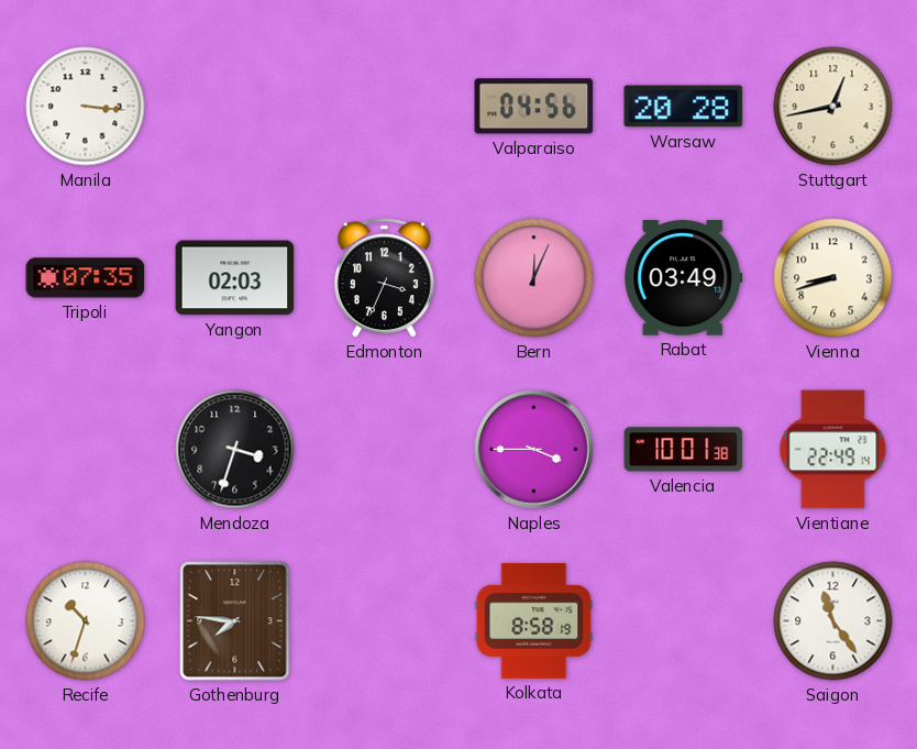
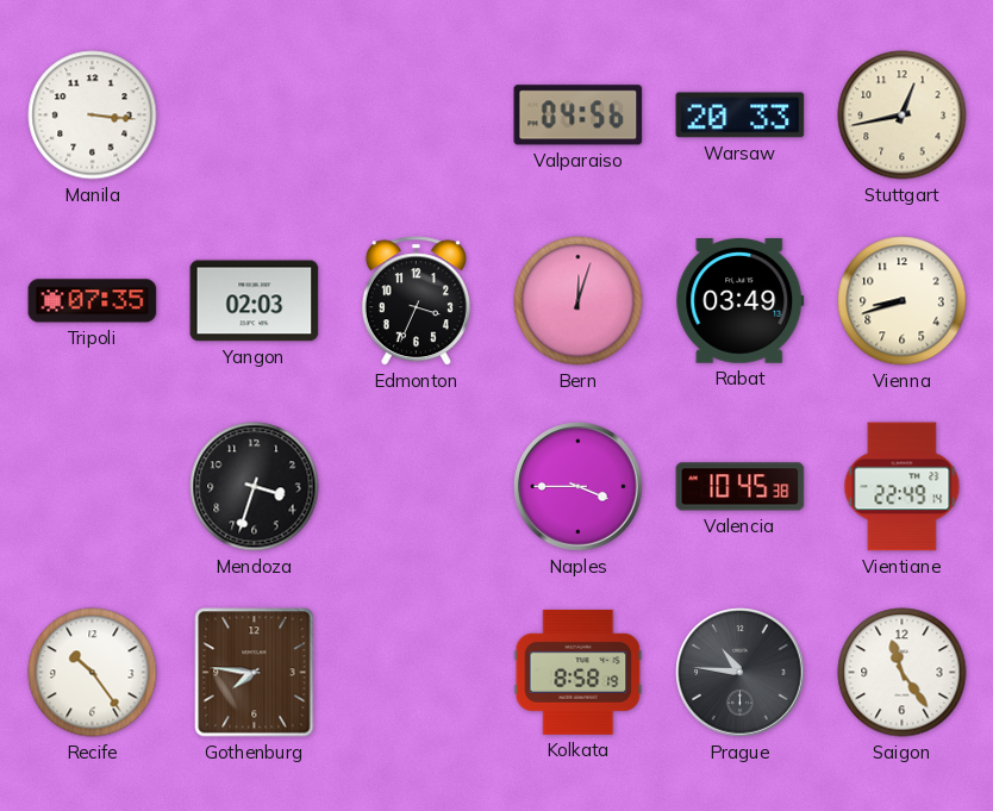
Warsaw: 20:28 -> 20:33
Bern: 12:04 -> 12:03
Valencia: 10:01 -> 10:45
Recife: 10:33 -> 10:24
Prague: none -> 10:46
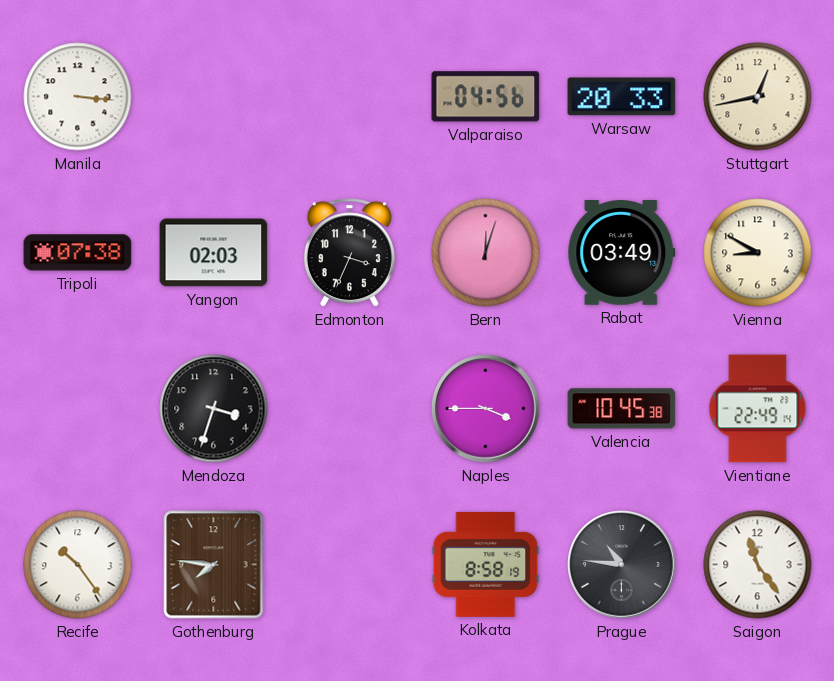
Tripoli: 07:35 -> 07:38
Vienna: 8:42 -> 8:50
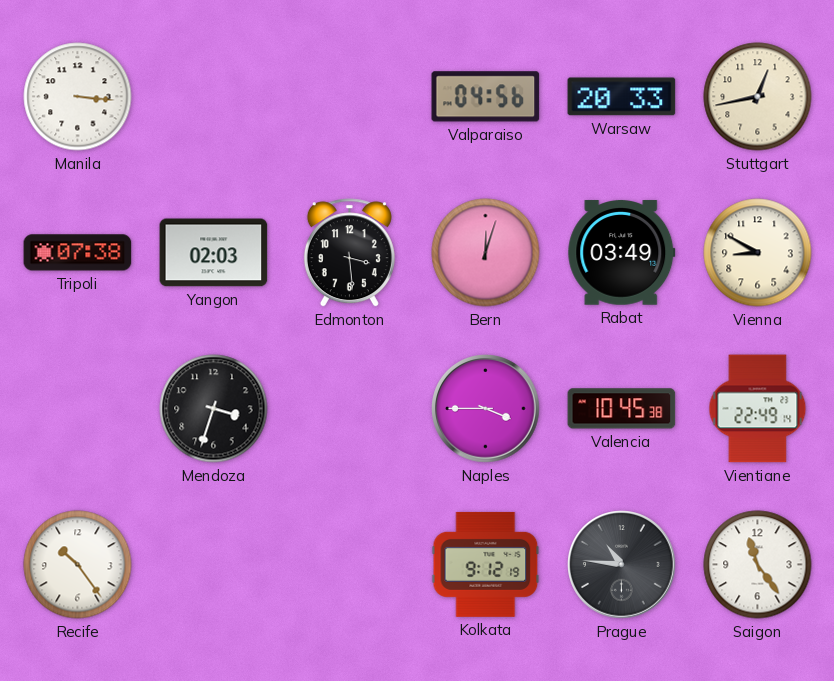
Edmonton: 3:34 -> 3:29
Gothenburg: 7:46 -> none
Kolkata: 8:58 -> 9:12
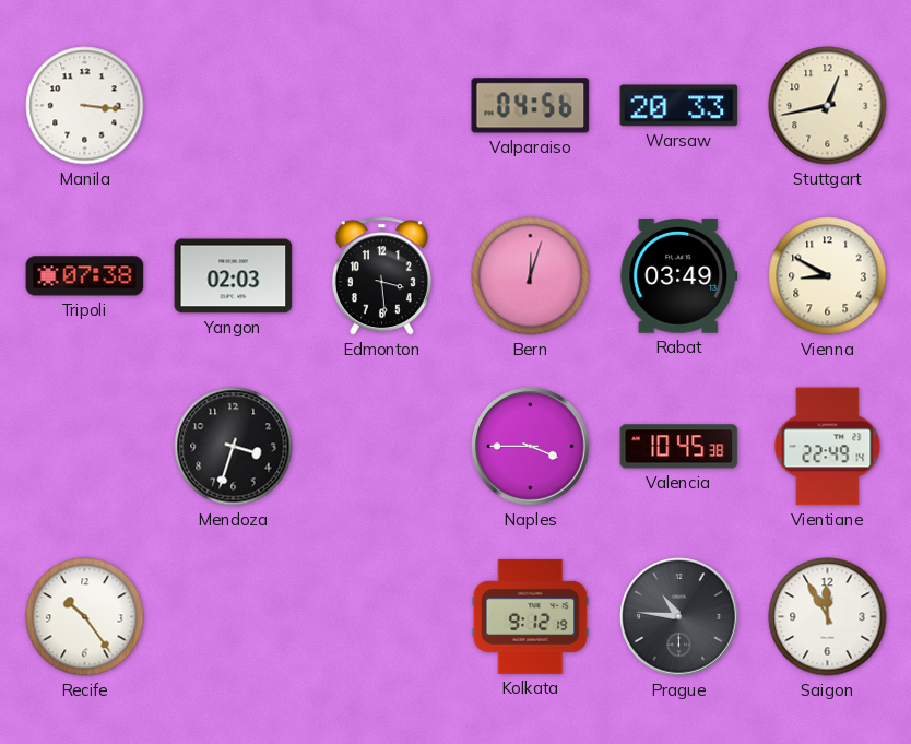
Saigon: 11:24 -> 11:55
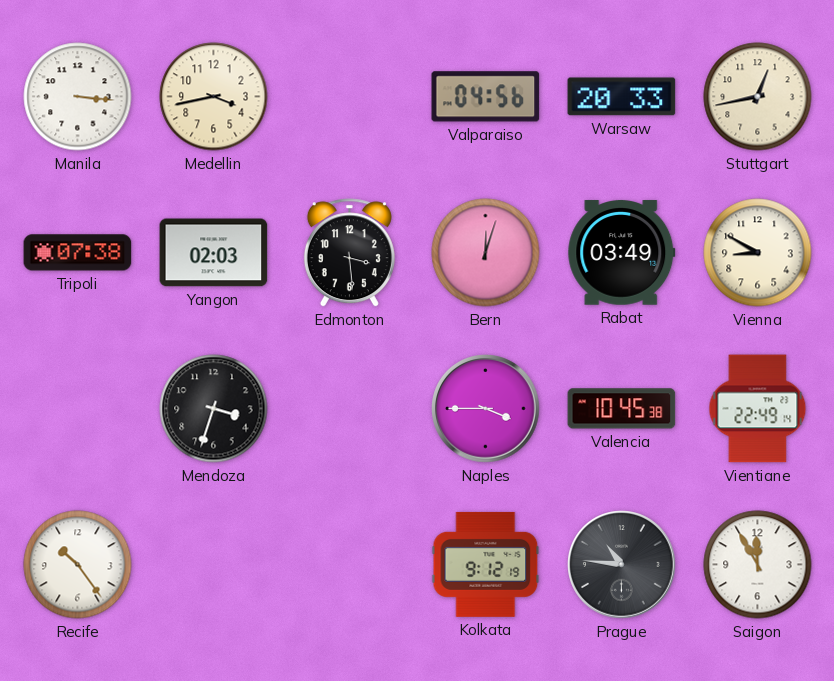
Medellin: none -> 3:43
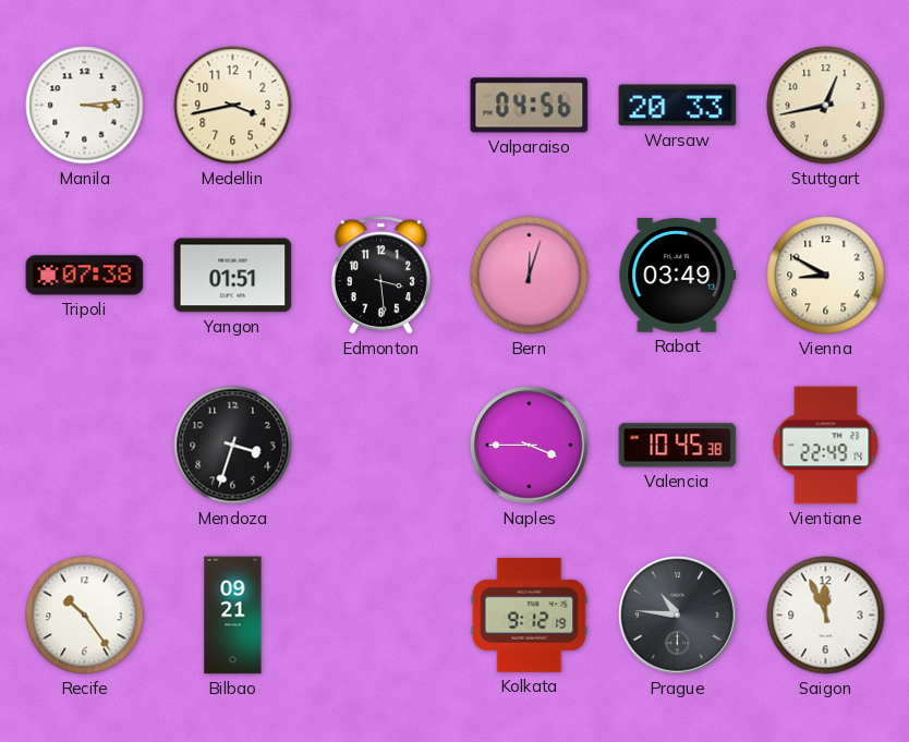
Manila: 3:16 -> 3:14
Yangon: 02:03 -> 01:51
Bilbao: none -> 09:21
Saigon: 11:55 -> 11:56
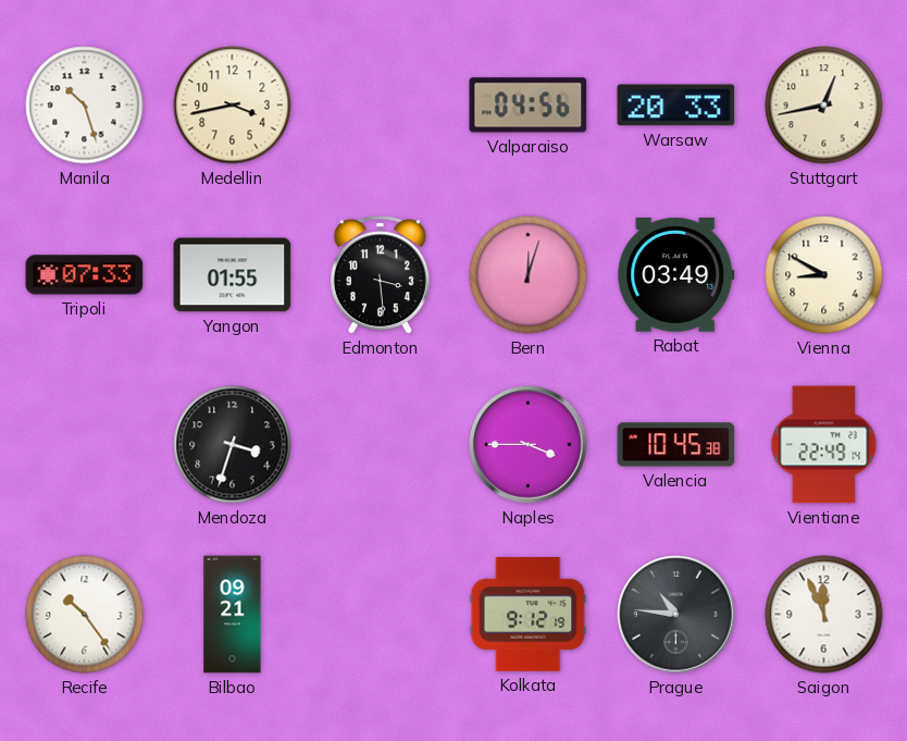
Manila: 3:14 -> 10:27
Tripoli: 07:38 -> 07:33
Yangon: 01:51 -> 01:55
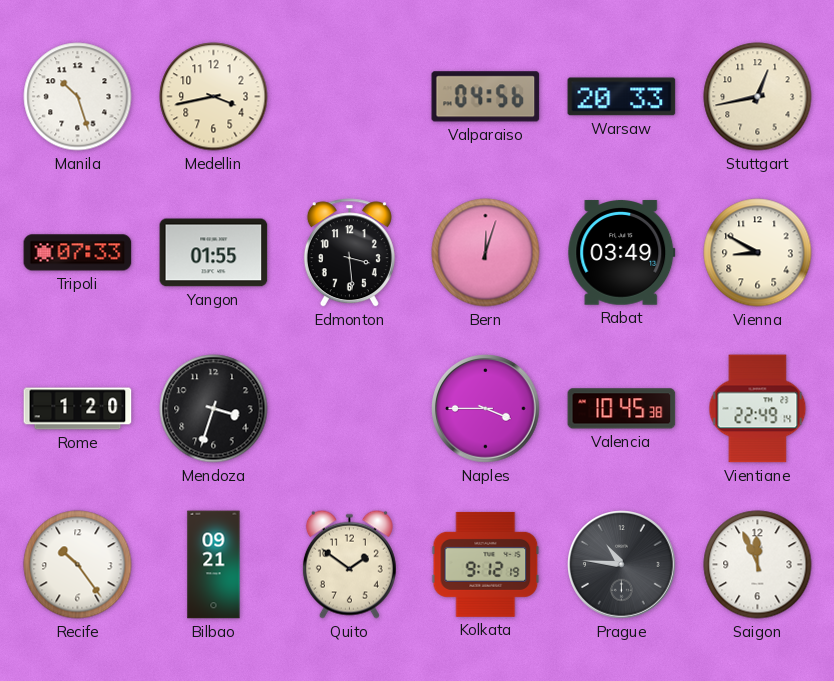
Rome: none -> 1:20
Quito: none -> 1:51
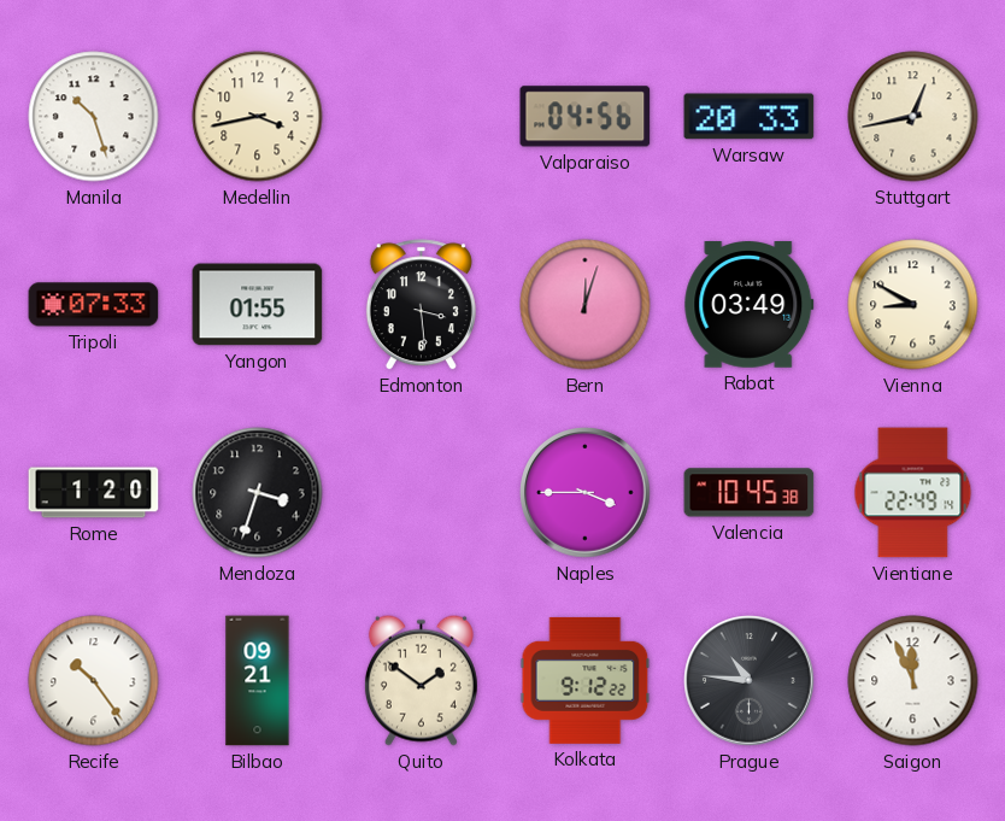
Kolkata: 9:12:19 -> 9:12:22
